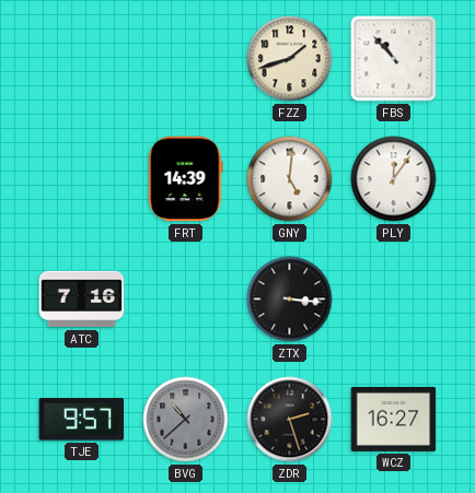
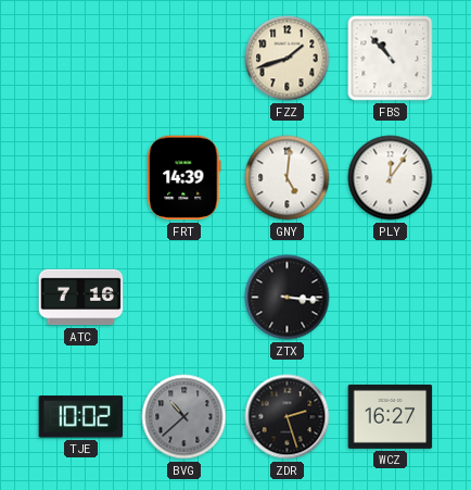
TJE: 9:57 -> 10:02
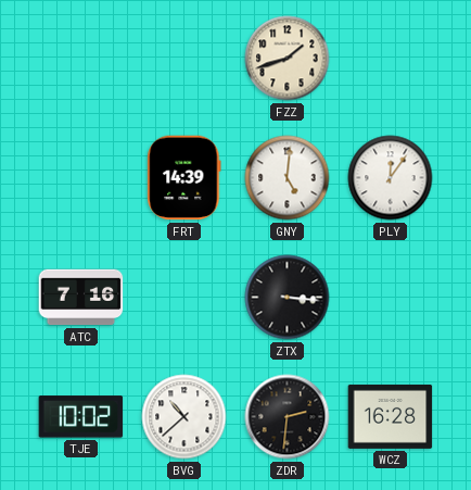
FBS: 10:53 -> none
BVG dial: grey -> white
ZDR: 2:27 -> 2:31
WCZ: 16:27 -> 16:28
